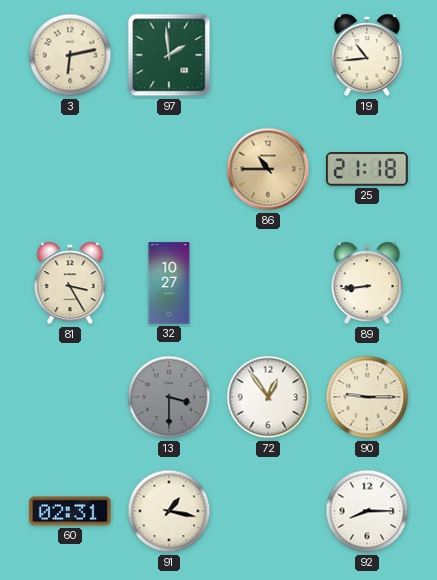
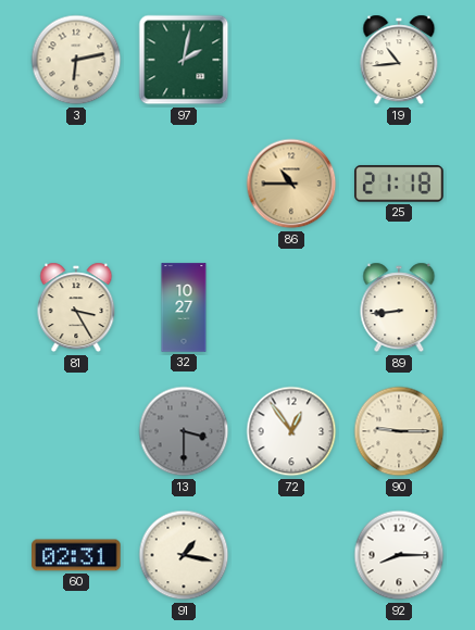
97: 1:59 -> 2:02
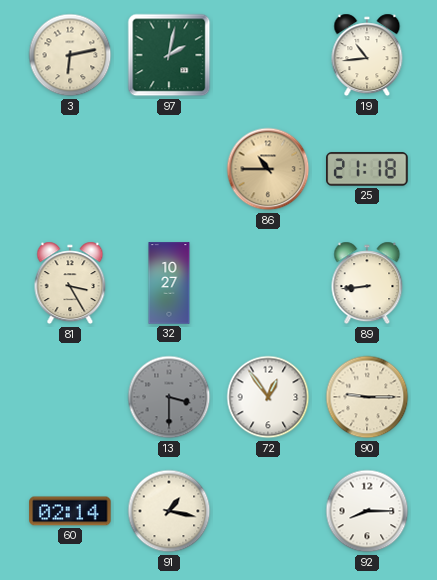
60: 02:31 -> 02:14
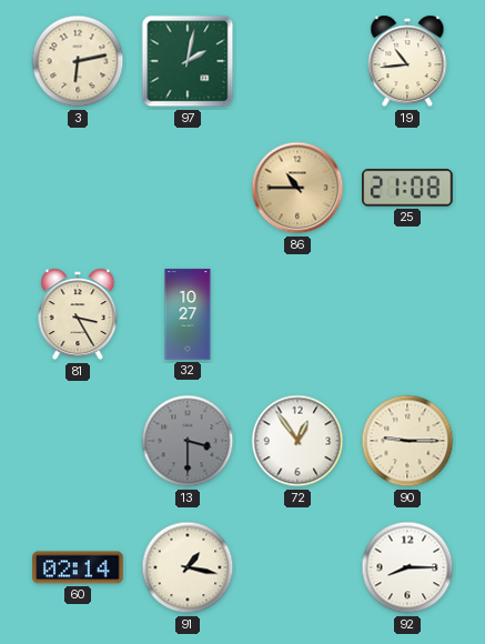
25: 21:18 -> 21:08
89: 8:44 -> none
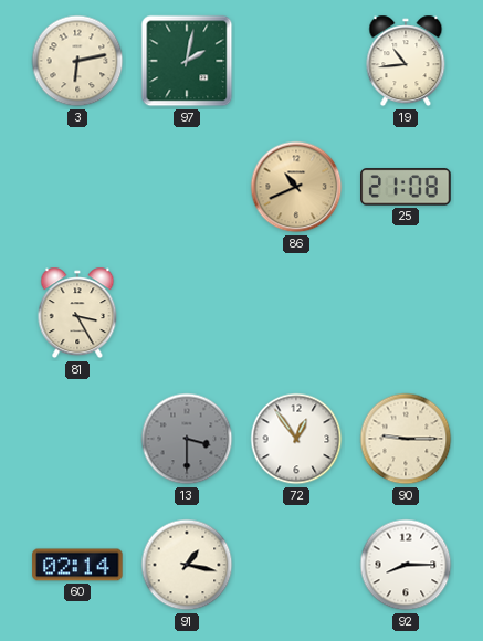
86: 10:45 -> 10:41
32: 10:27 -> none
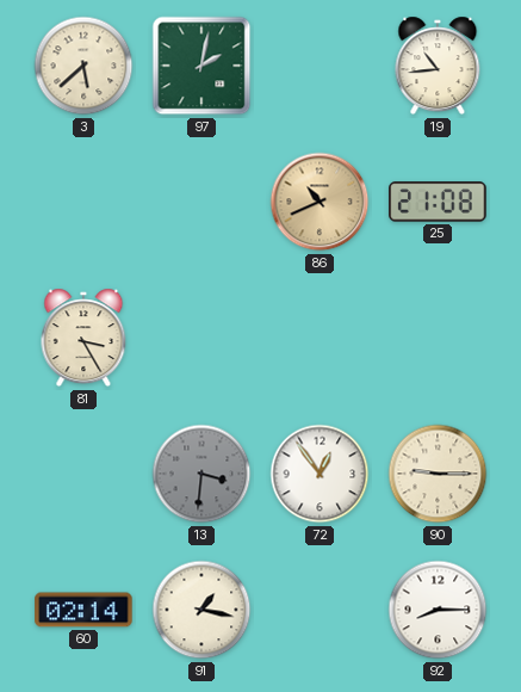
3: 6:13 -> 5:38
13: 3:30 -> 3:31
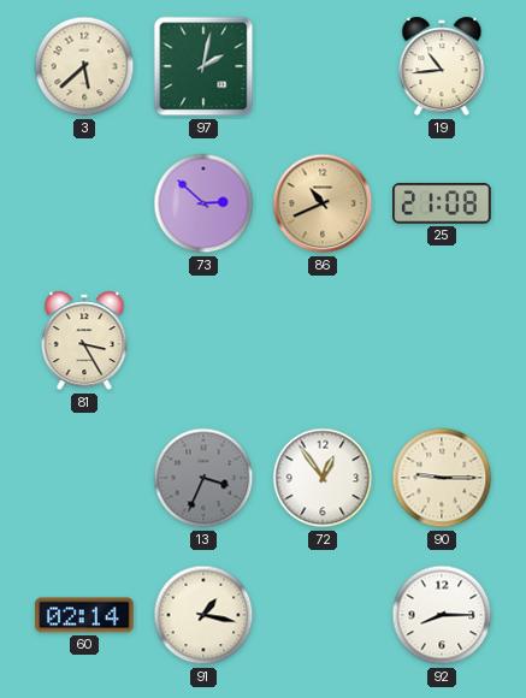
73: none -> 2:52
13: 3:31 -> 3:34
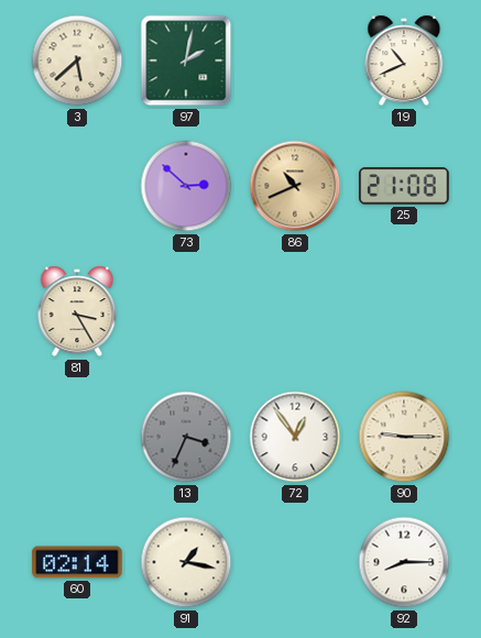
19: 10:44 -> 10:41
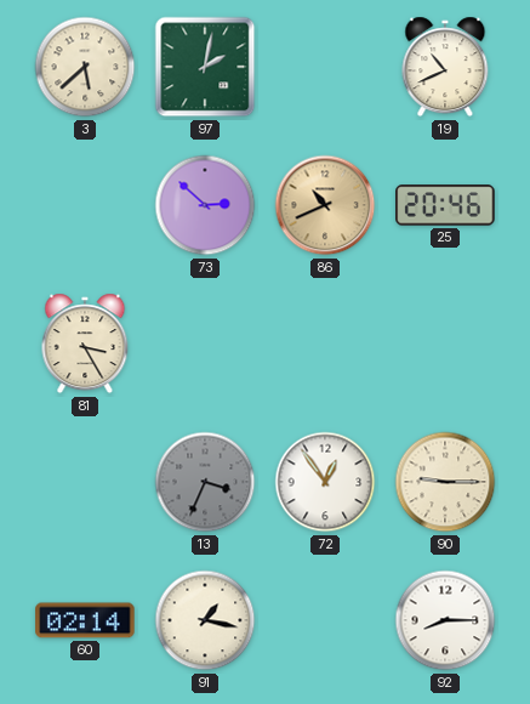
25: 21:08 -> 20:46
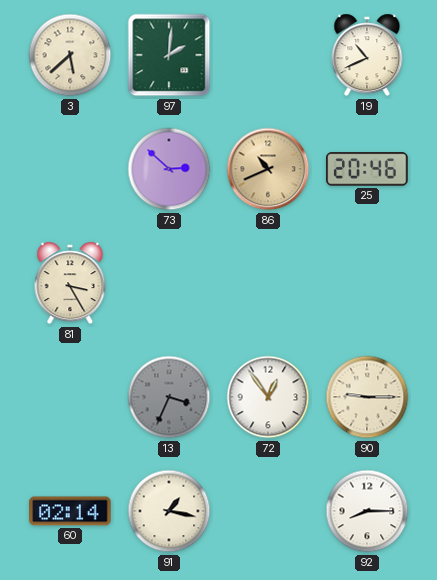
97: 2:02 -> 2:01
